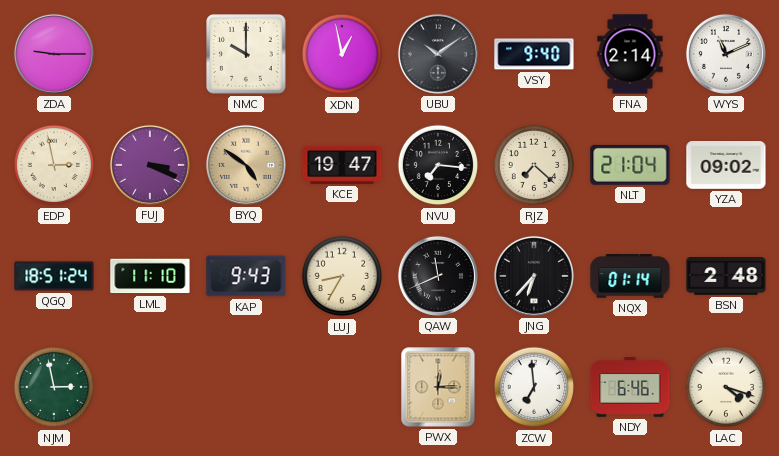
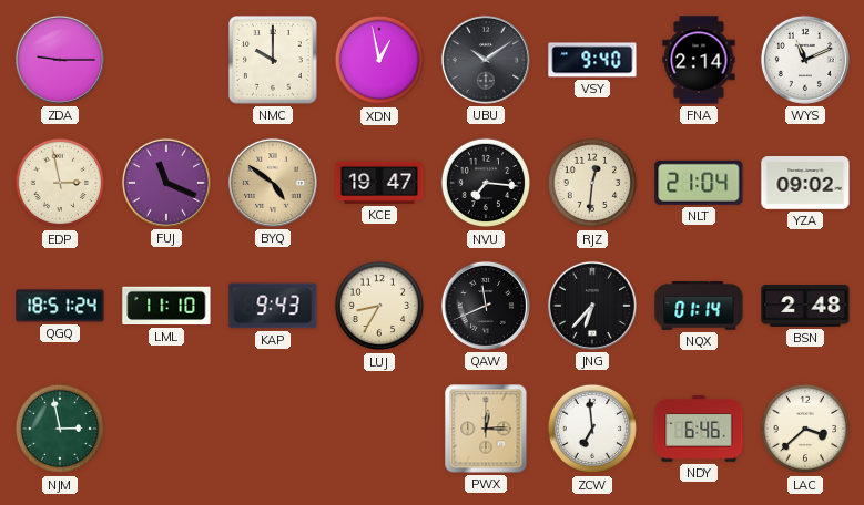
FUJ: 3:19 -> 11:19
RJZ: 7:22 -> 12:31
LAC: 4:18 -> 3:38
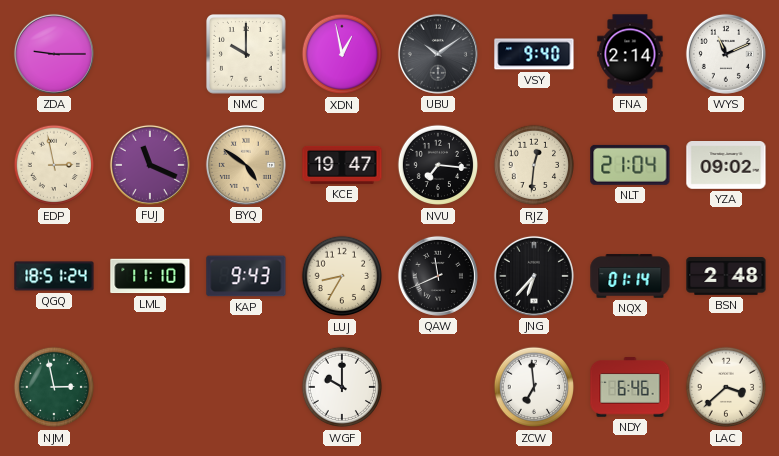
WGF: none -> 10:00
PWX: 12:15 -> none
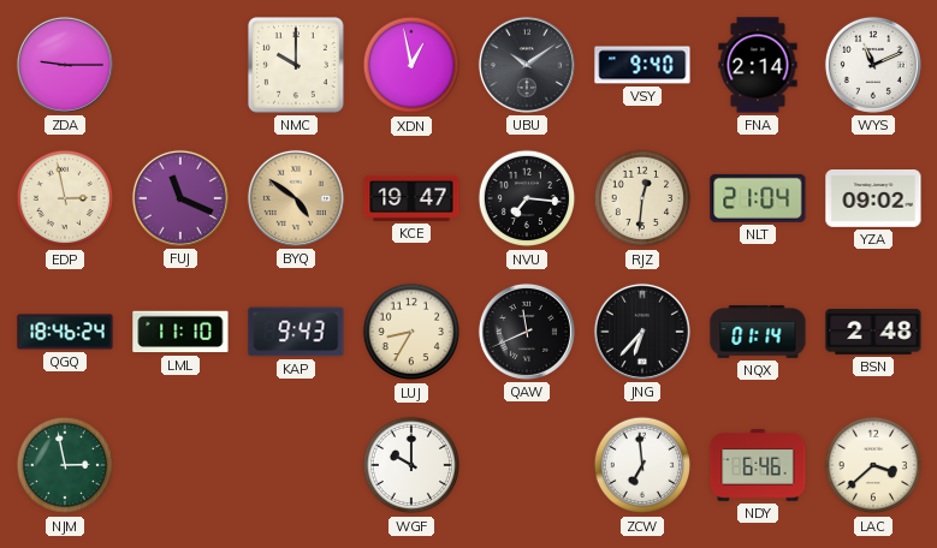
QGQ: 18:51 -> 18:46
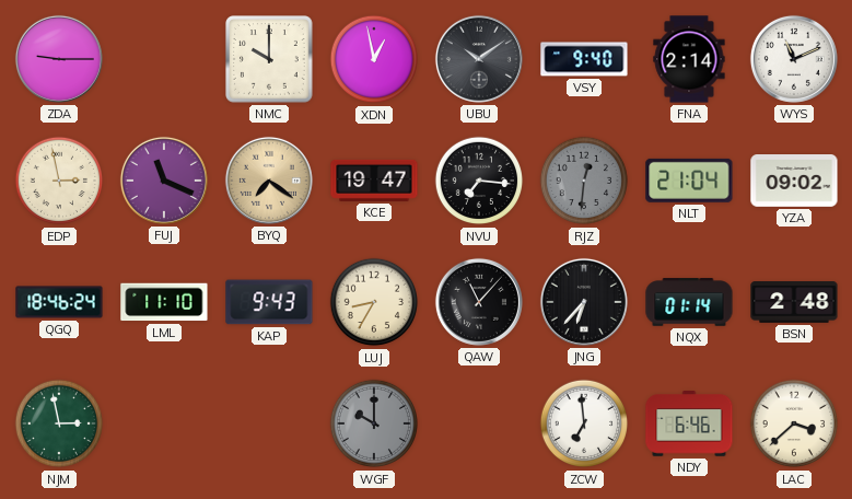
BYQ: 4:51 -> 7:21
RJZ dial: cream -> grey
QAW: 11:41 -> 11:07
WGF dial: white -> grey
